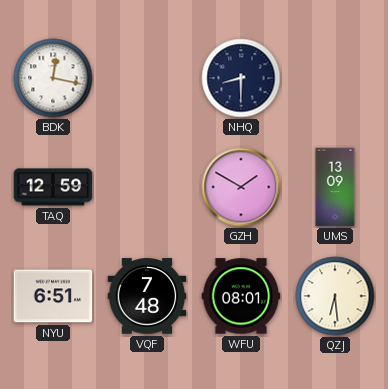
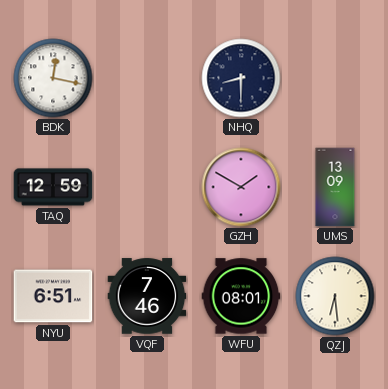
VQF: 7:48 -> 7:46
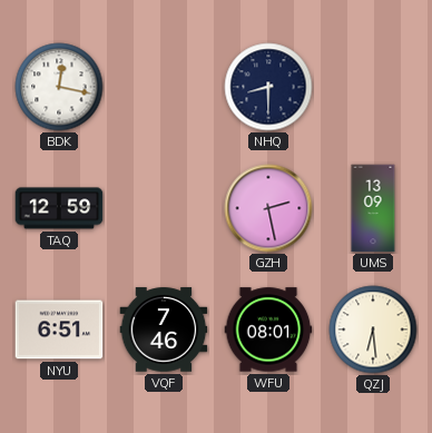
GZH: 1:50 -> 2:28
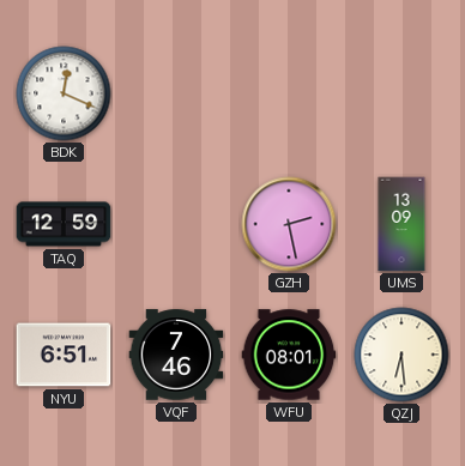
BDK: 12:17 -> 12:19
NHQ: 8:30 -> none
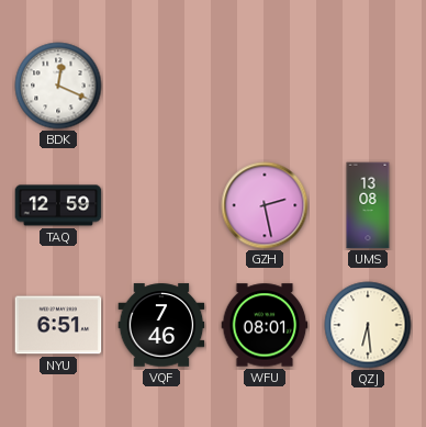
UMS: 13:09 -> 13:08
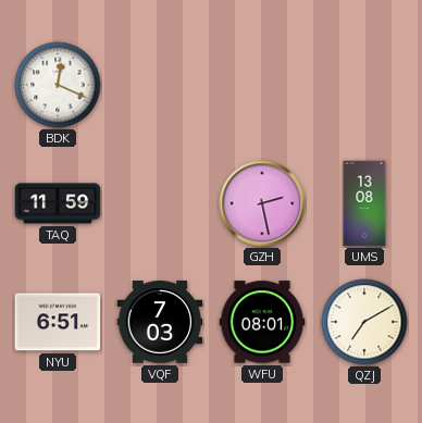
TAQ: 12:59 -> 11:59
VQF: 7:46 -> 7:03
QZJ: 6:29 -> 7:10
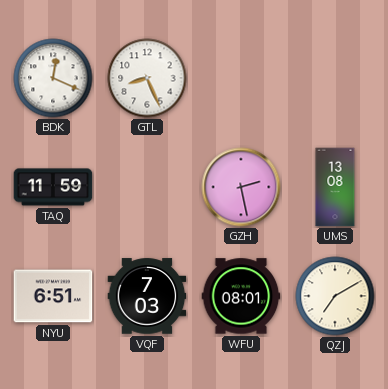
GTL: none -> 8:26
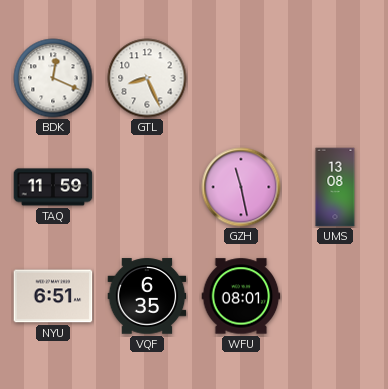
GZH: 2:28 -> 11:28
VQF: 7:03 -> 6:35
QZJ: 7:10 -> none
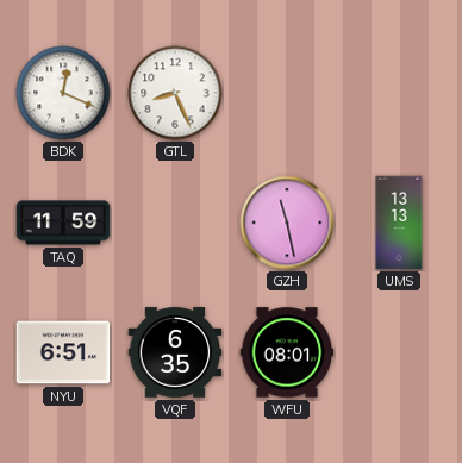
UMS: 13:08 -> 13:13
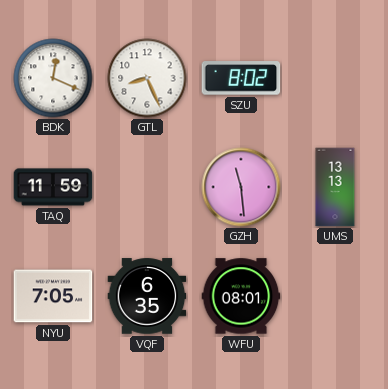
SZU: none -> 8:02
GZH: 11:28 -> 11:29
NYU: 6:51 -> 7:05
